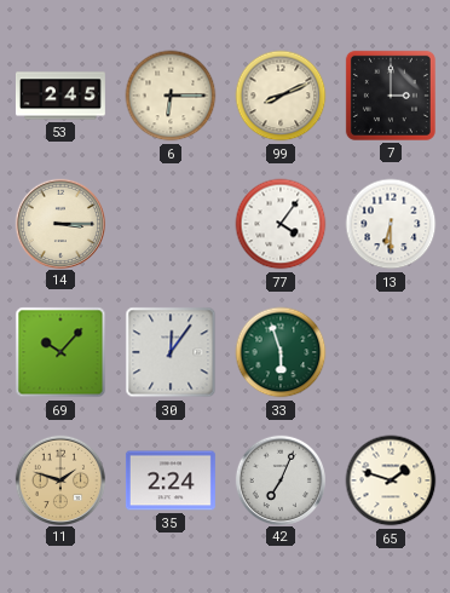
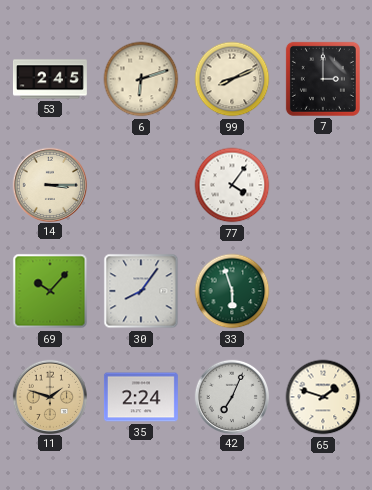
6: 6:15 -> 6:12
13: 6:30 -> none
30: 12:06 -> 8:06
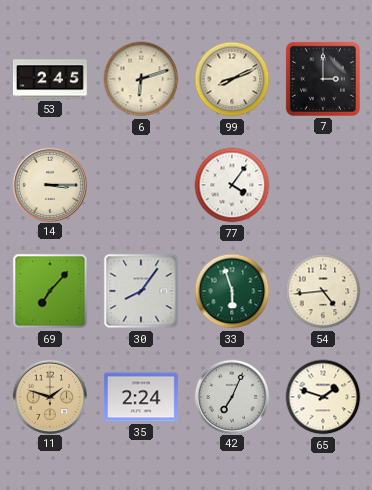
69: 10:07 -> 7:07
54: none -> 4:44
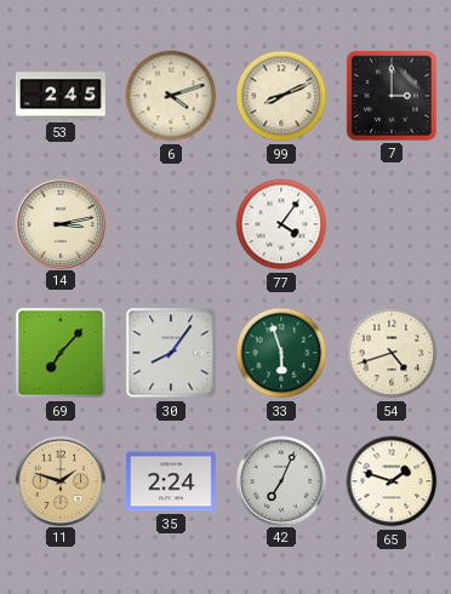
6: 6:12 -> 4:12
14: 3:15 -> 3:13
54: 4:44 -> 4:42
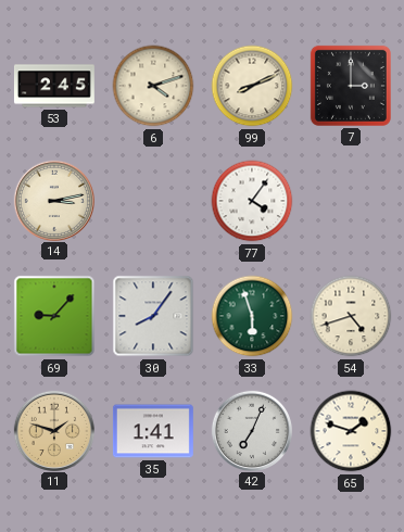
69: 7:07 -> 9:07
35: 2:24 -> 1:41
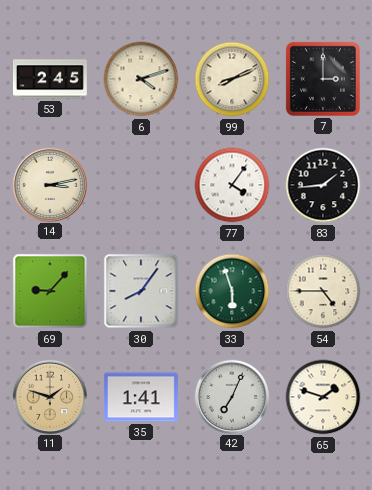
83: none -> 1:44
54: 4:42 -> 4:45
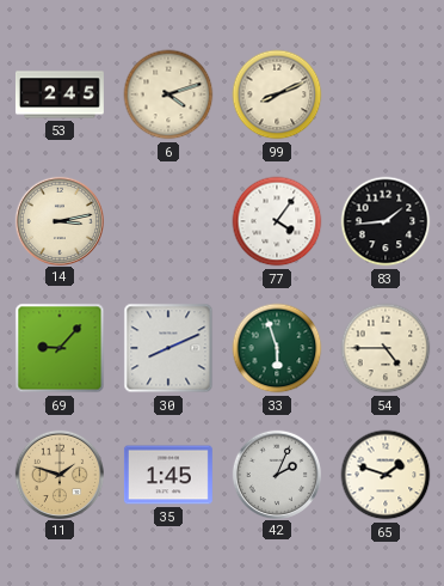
7: 3:00 -> none
30: 8:06 -> 8:11
35: 1:41 -> 1:45
42: 7:04 -> 2:04
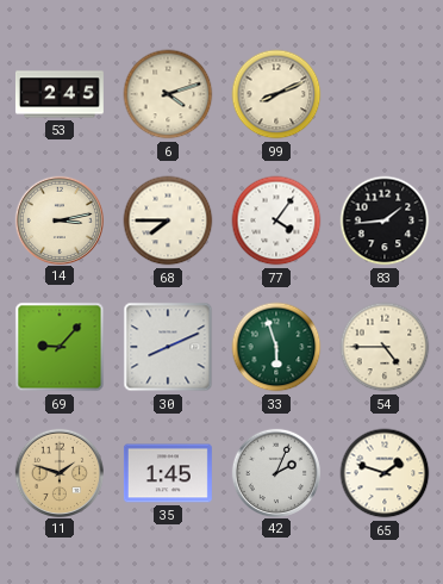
68: none -> 7:45
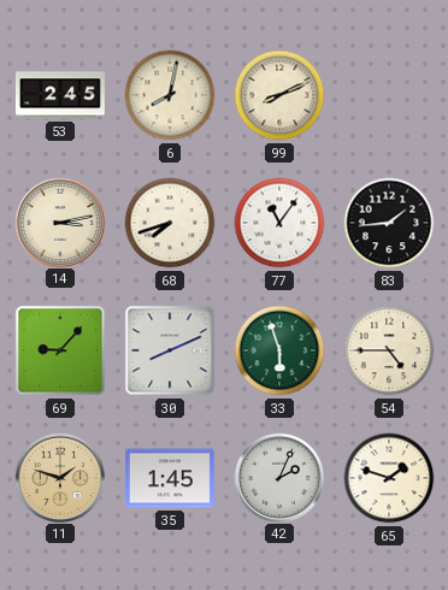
6: 4:12 -> 8:02
68: 7:45 -> 7:42
77: 4:06 -> 11:06
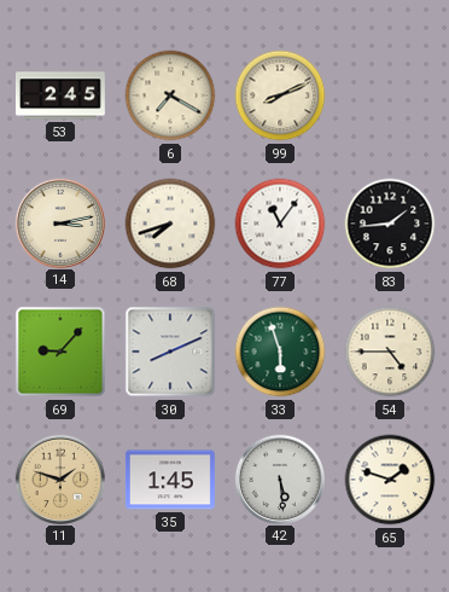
6: 8:02 -> 7:20
42: 2:04 -> 5:29
